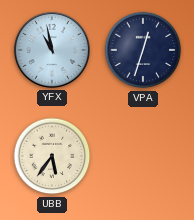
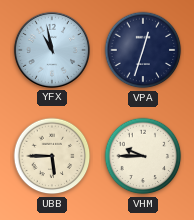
UBB: 5:36 -> 5:45
VHM: none -> 9:45
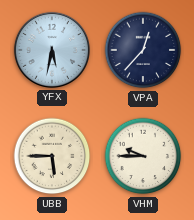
YFX: 10:58 -> 5:32
VPA: 12:33 -> 12:37
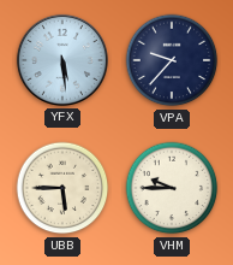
YFX: 5:32 -> 5:29
VPA: 12:37 -> 9:37
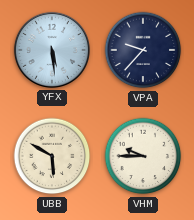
UBB: 5:45 -> 5:50
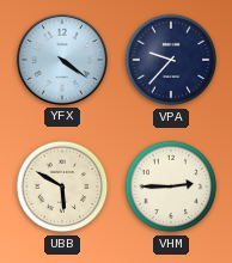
YFX: 5:29 -> 4:21
VHM: 9:45 -> 2:45
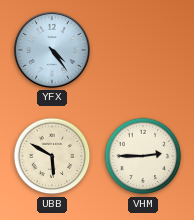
YFX: 4:21 -> 4:24
VPA: 9:37 -> none
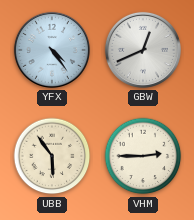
GBW: none -> 12:41
UBB: 5:50 -> 5:54
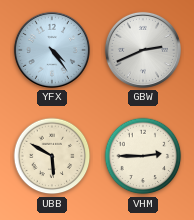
GBW: 12:41 -> 2:41
UBB: 5:54 -> 5:50
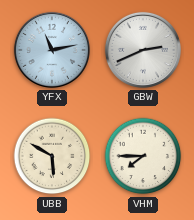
YFX: 4:24 -> 11:13
VHM: 2:45 -> 7:45
